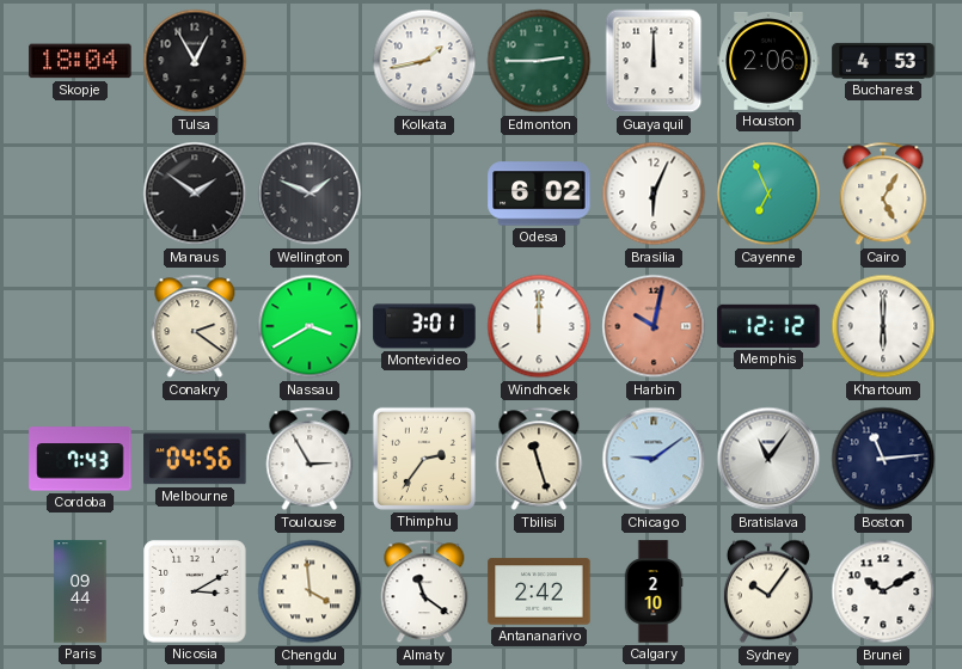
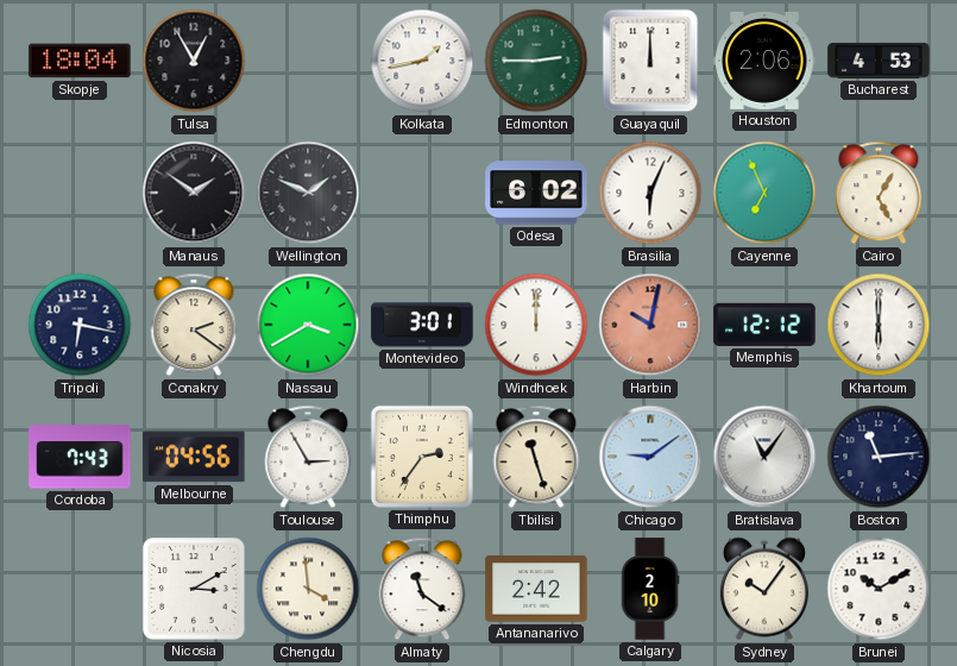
Tripoli: none -> 6:17
Paris: 09:44 -> none
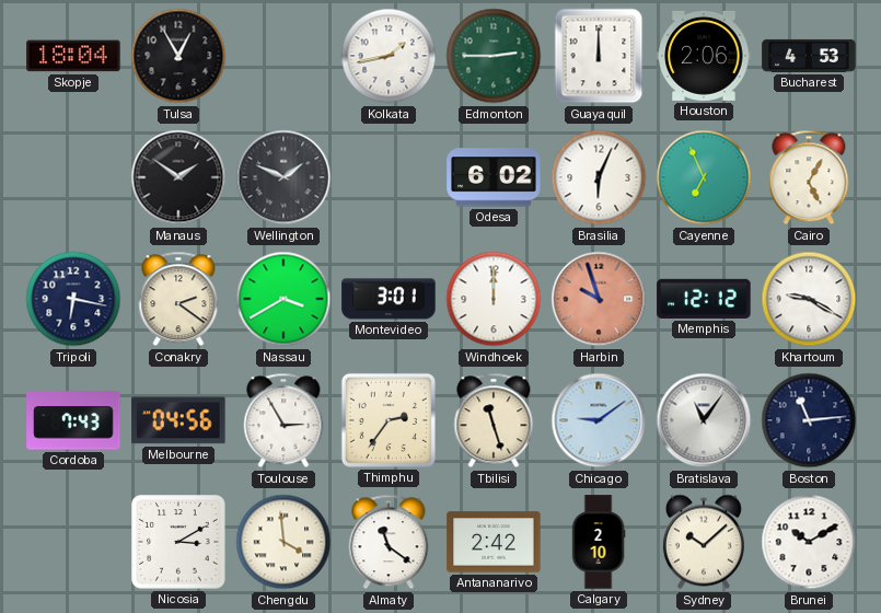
Harbin: 10:02 -> 9:57
Khartoum: 6:00 -> 9:20
Sydney: 10:06 -> 10:08
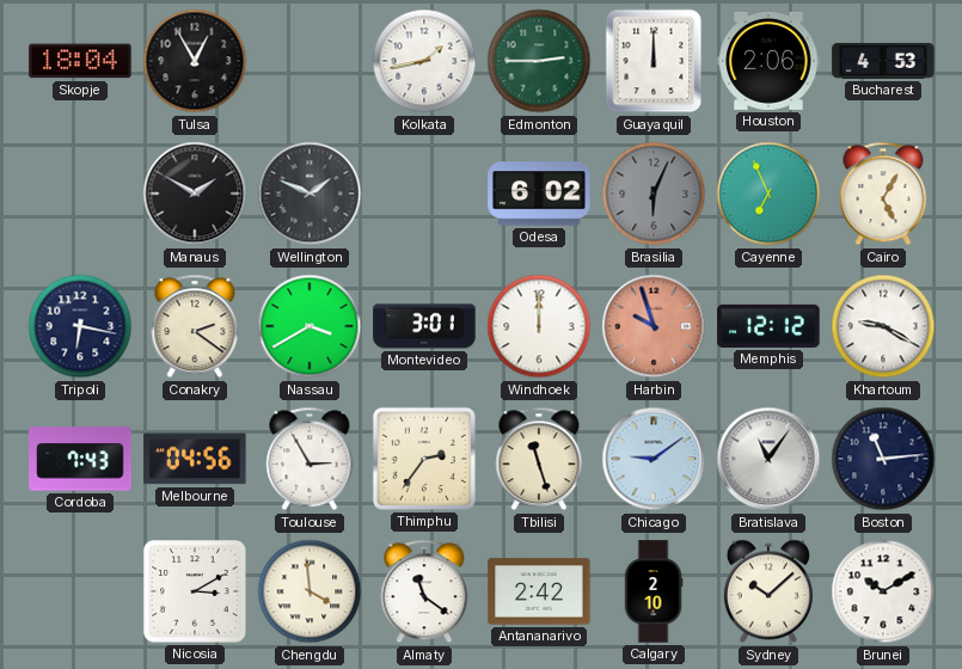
Manaus: 1:51 -> 1:50
Brasilia dial: white -> grey
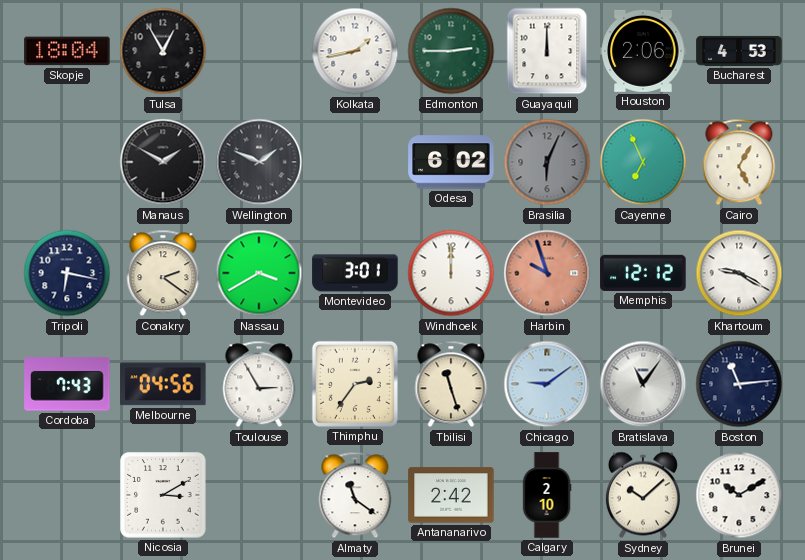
Chengdu: 3:59 -> none
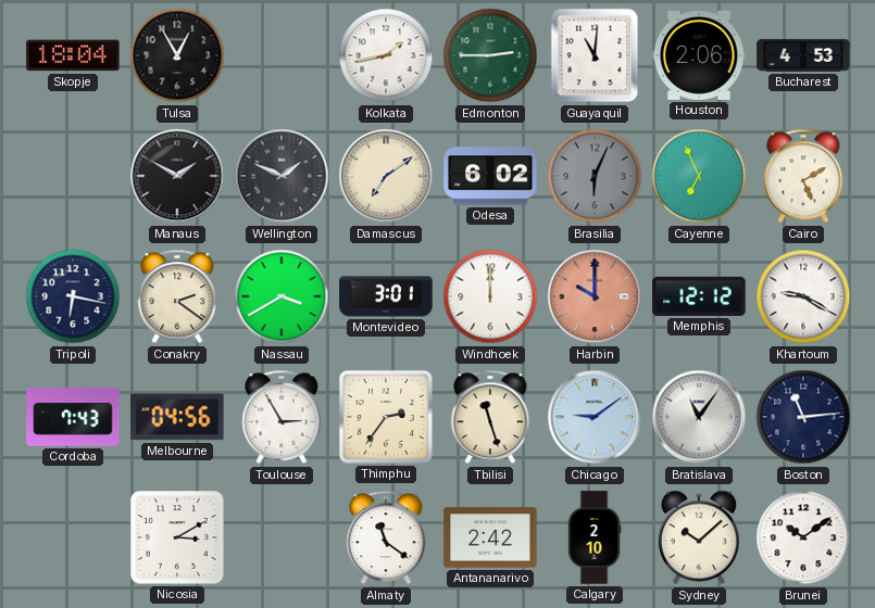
Guayaquil: 12:00 -> 11:01
Damascus: none -> 7:09
Cairo: 5:05 -> 5:10
Harbin: 9:57 -> 10:00
Brunei: 10:10 -> 10:09
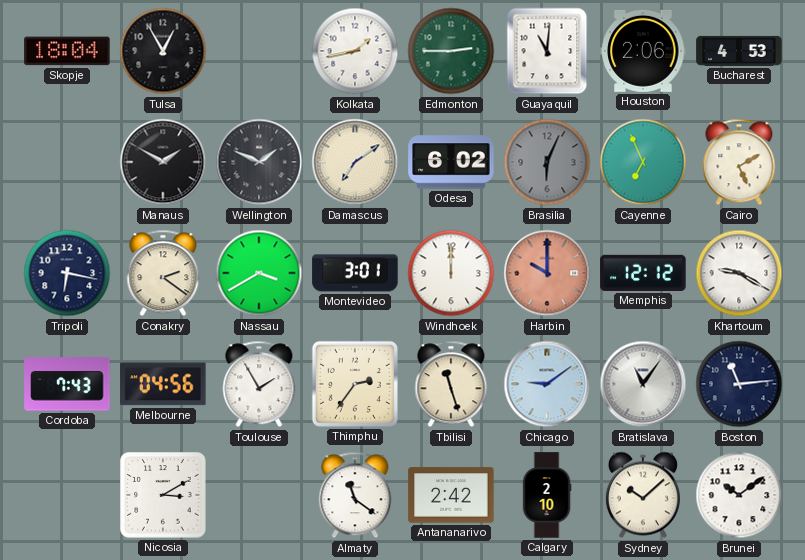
Toulouse: 2:55 -> 1:55
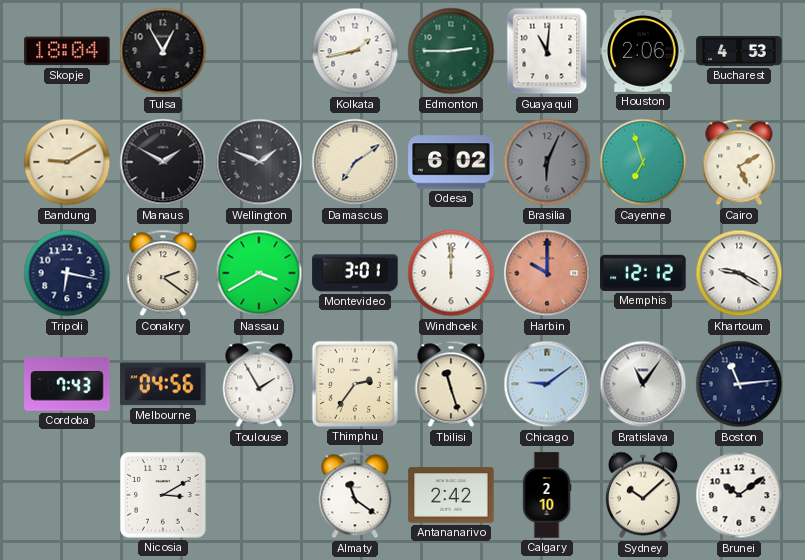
Bandung: none -> 9:10
Cayenne: 6:56 -> 6:57
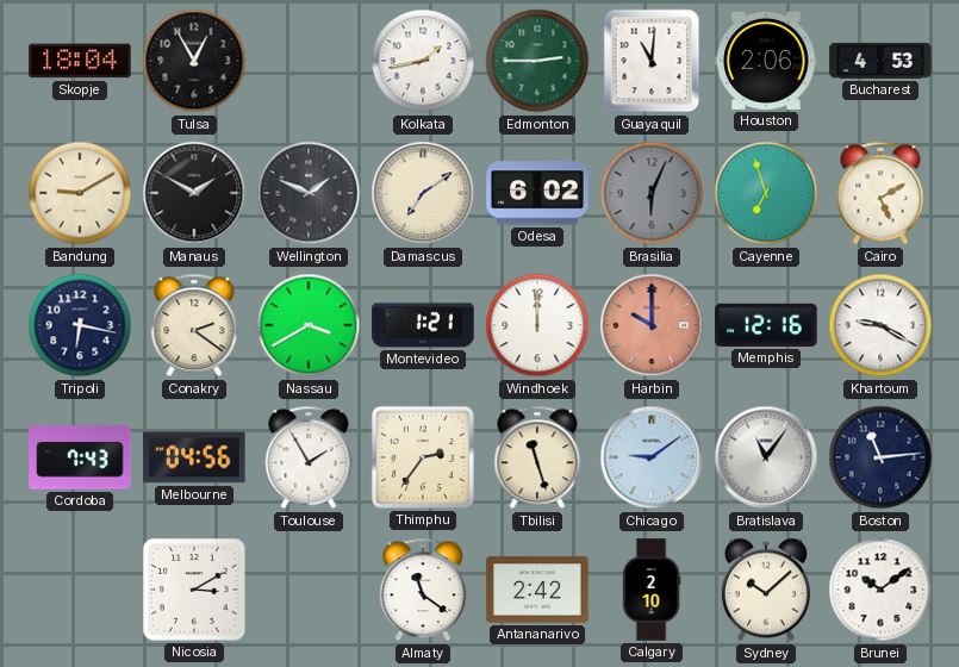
Montevideo: 3:01 -> 1:21
Memphis: 12:12 -> 12:16
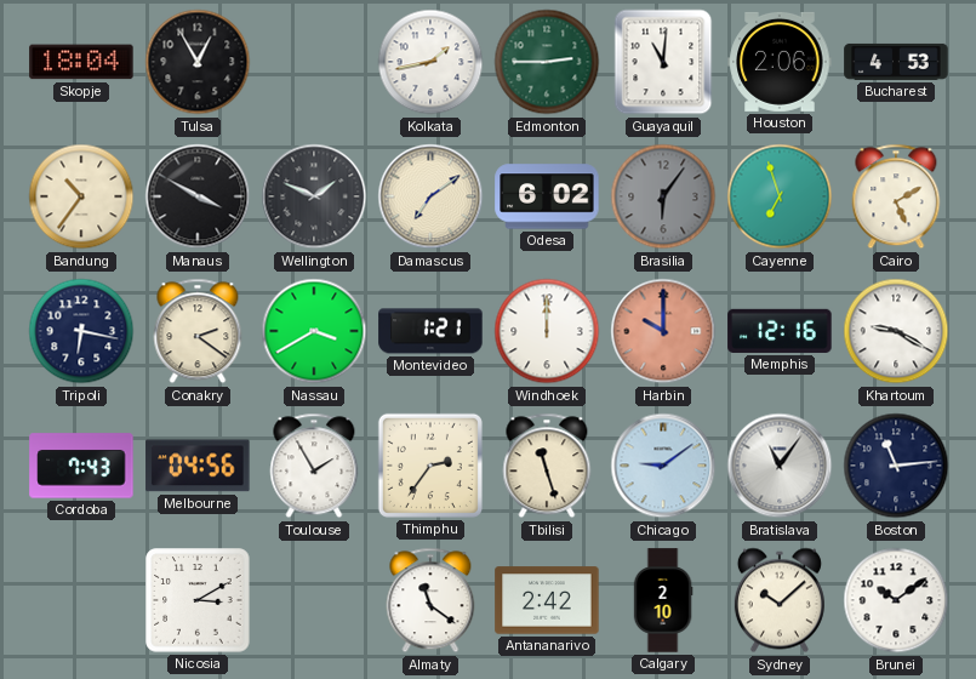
Bandung: 9:10 -> 10:36
Manaus: 1:50 -> 3:50
Brasilia: 6:04 -> 6:06
